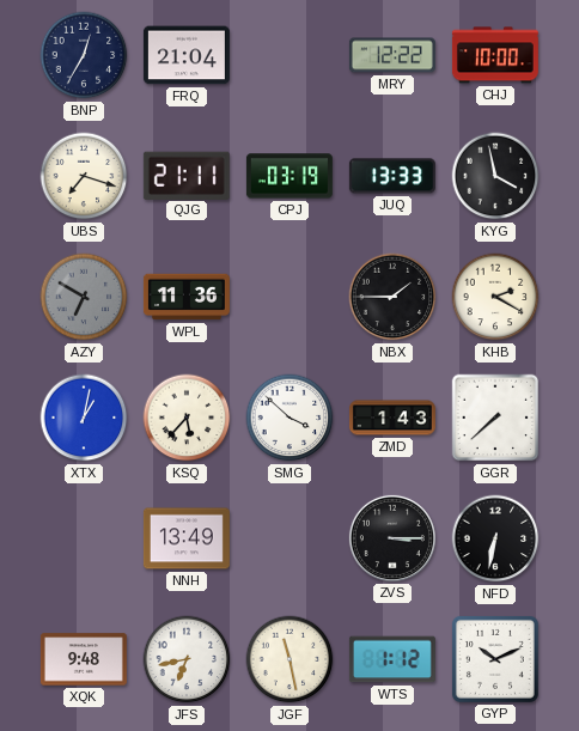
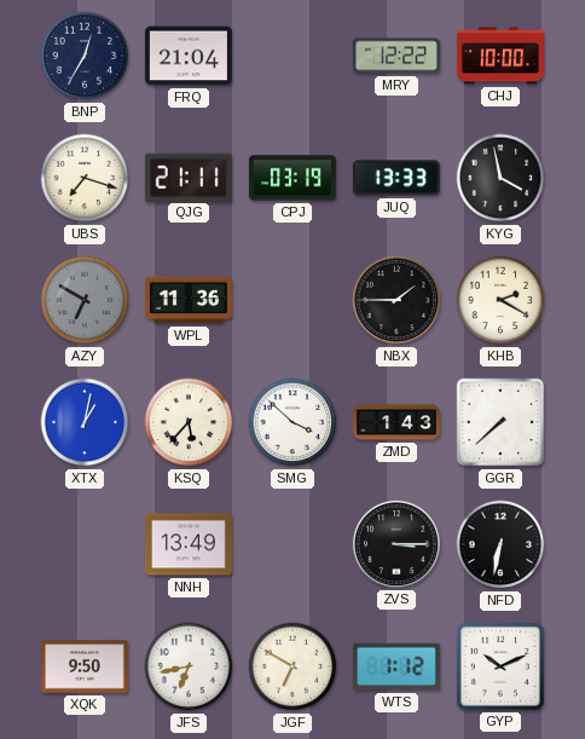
XQK: 9:48 -> 9:50
JGF: 11:28 -> 6:50
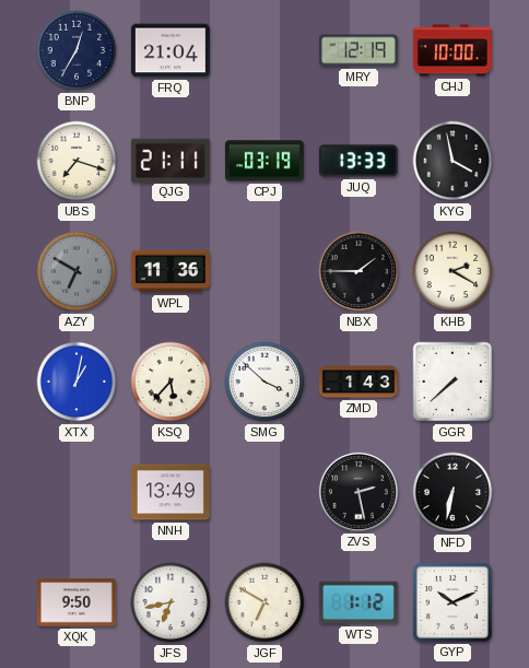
MRY: 12:22 -> 12:19
ZVS: 3:15 -> 2:28
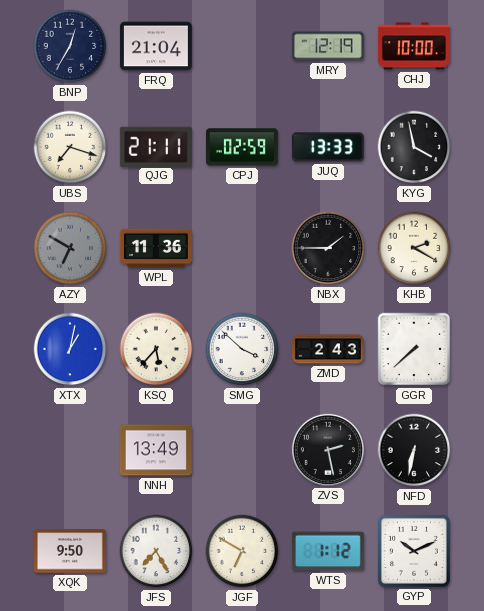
CPJ: 03:19 -> 02:59
ZMD: 1:43 -> 2:43
JFS: 6:43 -> 7:25
